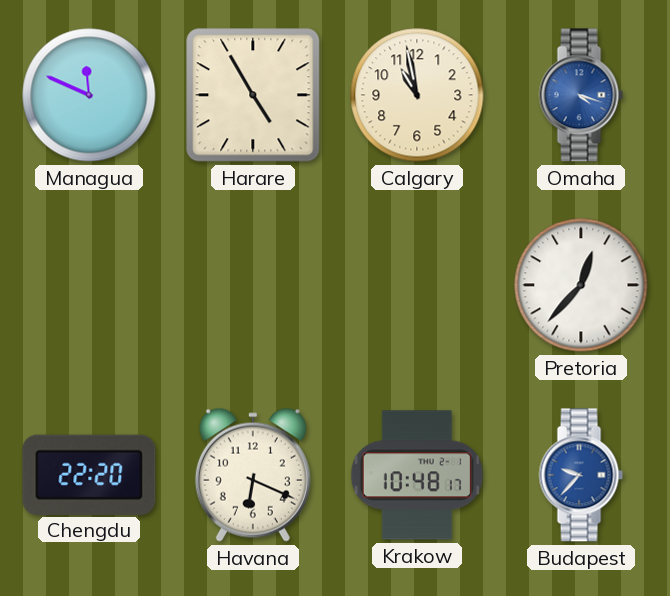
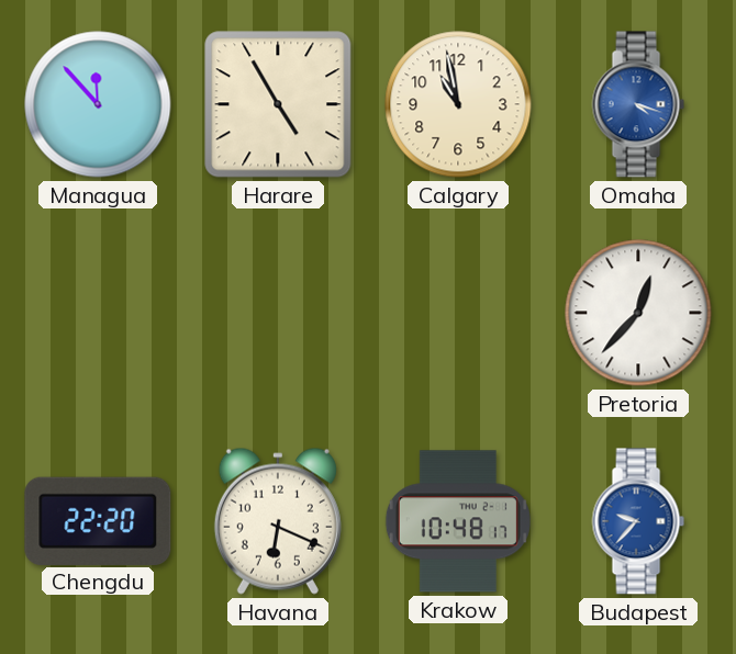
Managua: 11:49 -> 11:53
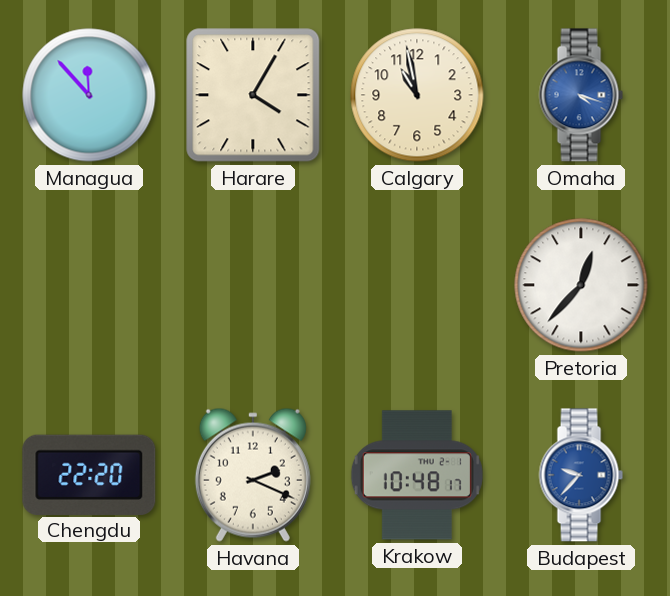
Harare: 4:55 -> 4:05
Havana: 6:19 -> 2:19
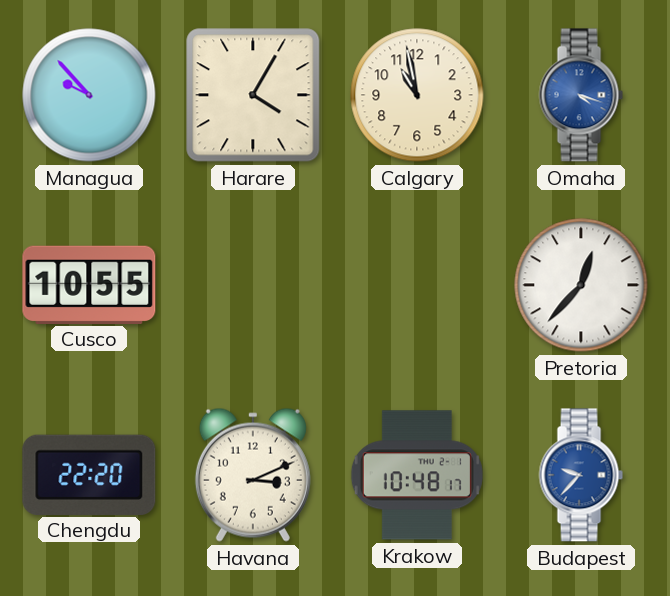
Managua: 11:53 -> 9:53
Cusco: none -> 10:55
Havana: 2:19 -> 3:11
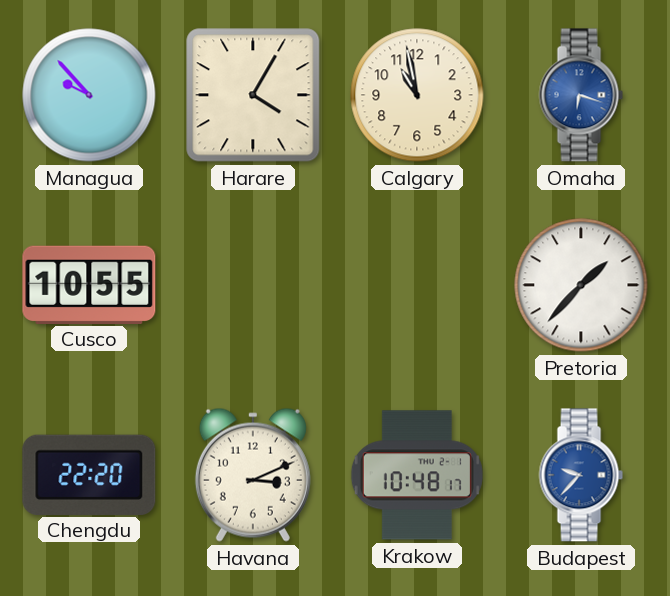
Omaha: 4:18 -> 6:18
Pretoria: 12:37 -> 1:37
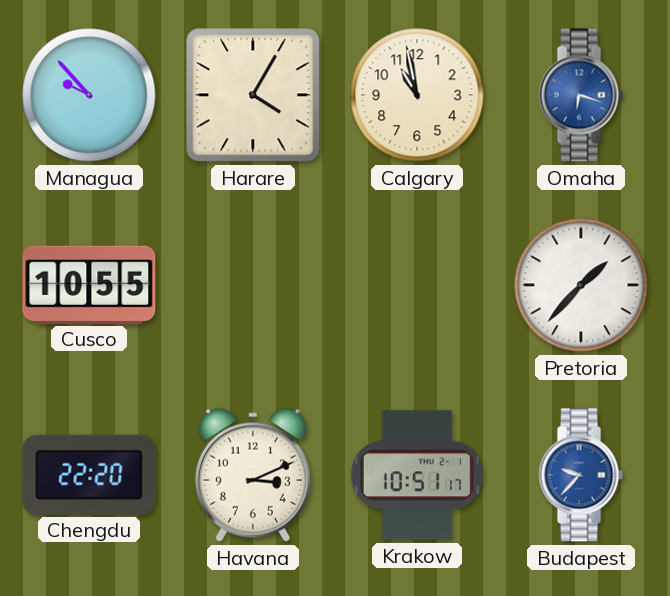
Krakow: 10:48 -> 10:51
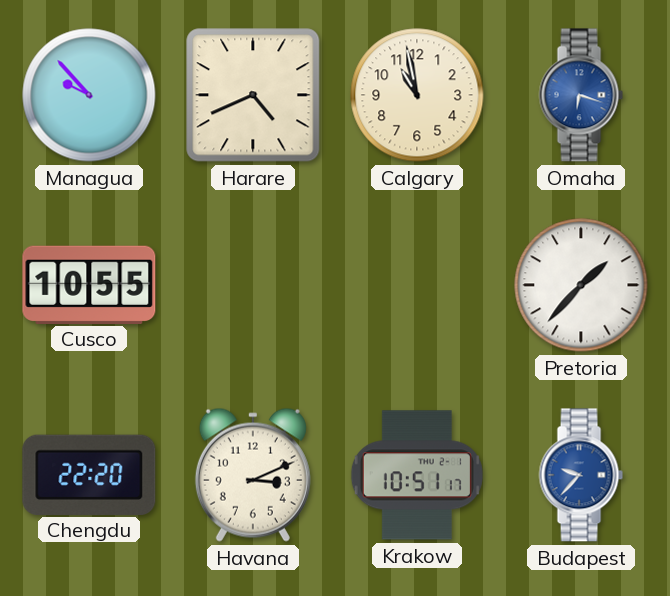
Harare: 4:05 -> 4:41
